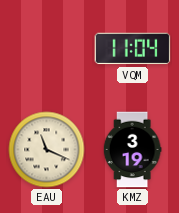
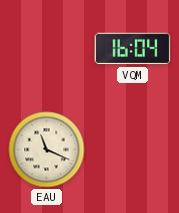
VQM: 11:04 -> 16:04
KMZ: 3:19 -> none
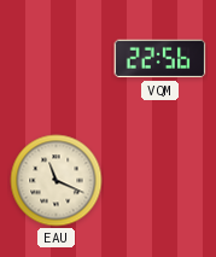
VQM: 16:04 -> 22:56
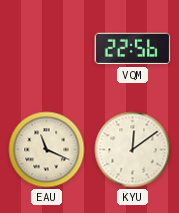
KYU: none -> 12:09
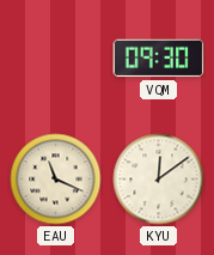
VQM: 22:56 -> 09:30
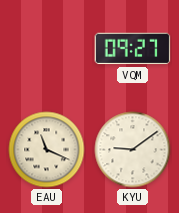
VQM: 09:30 -> 09:27
KYU: 12:09 -> 9:09
